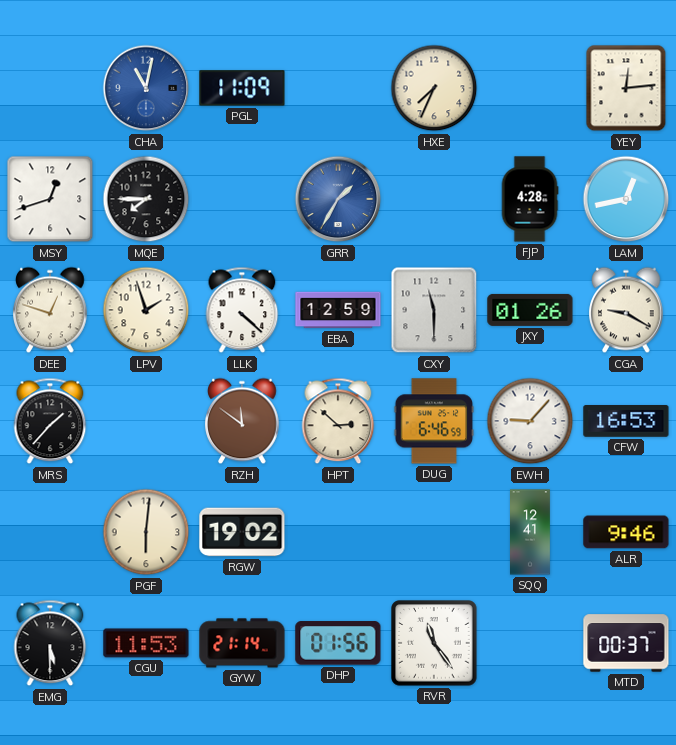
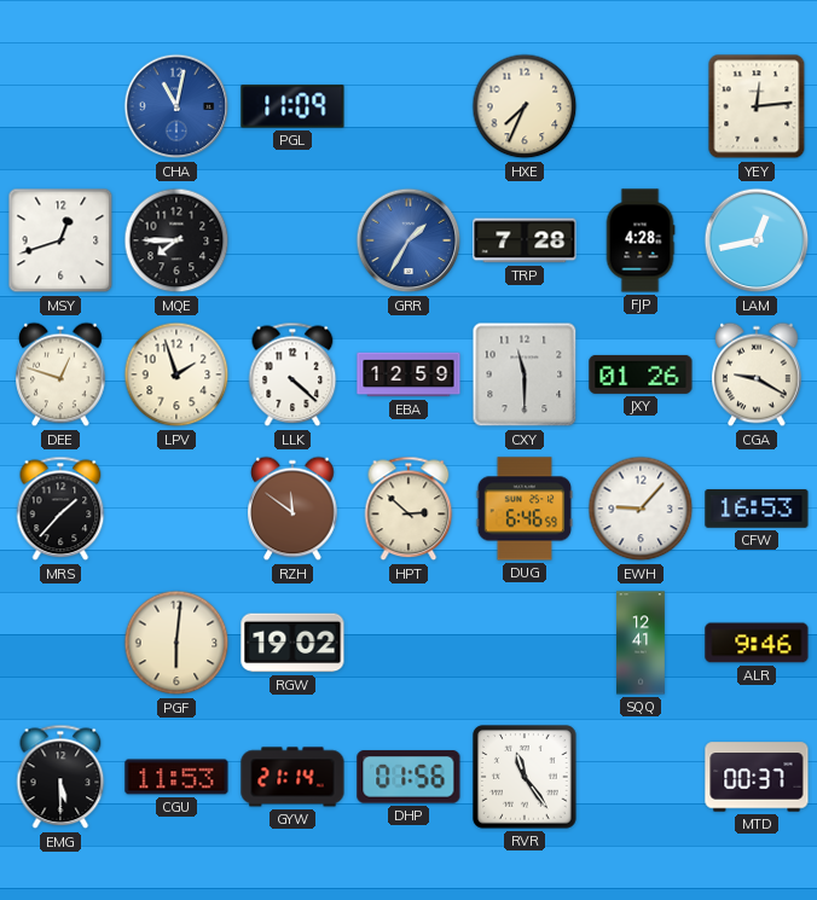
TRP: none -> 7:28
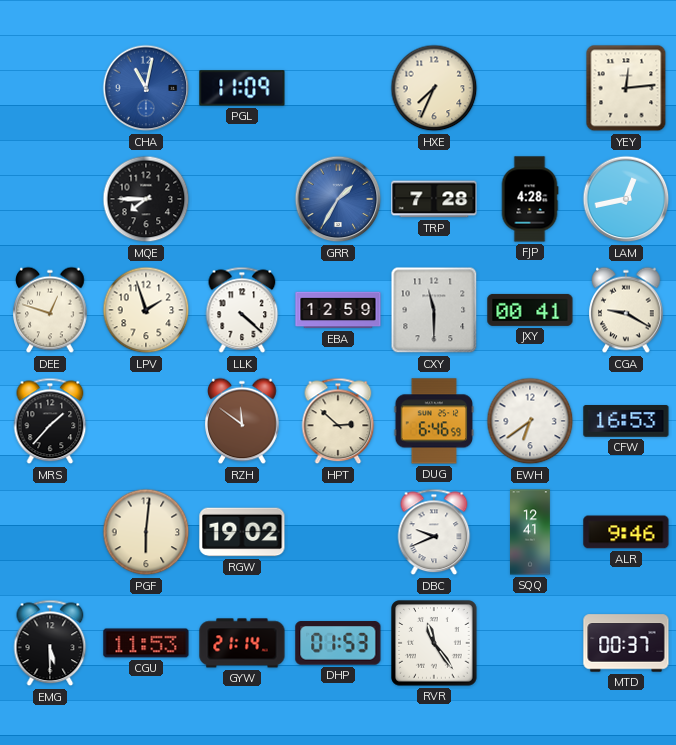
MSY: 12:42 -> none
JXY: 01:26 -> 00:41
EWH: 9:07 -> 6:39
DBC: none -> 9:41
DHP: 01:56 -> 01:53
